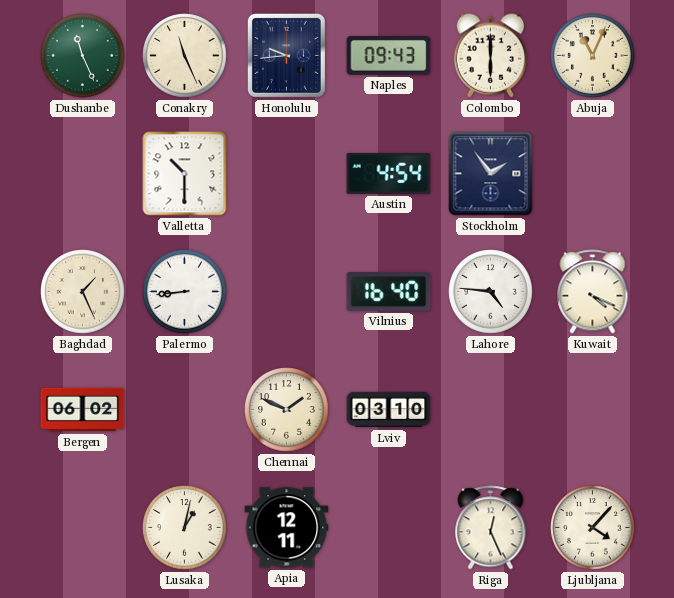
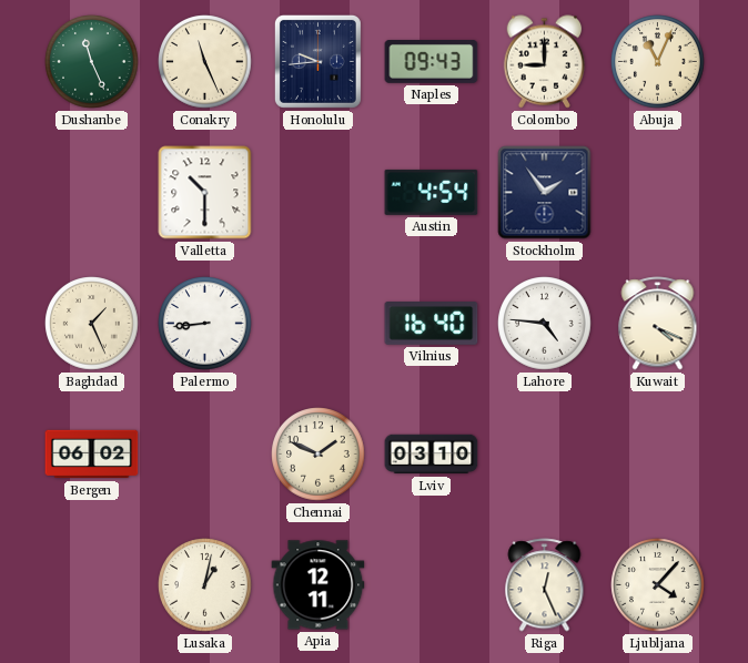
Colombo: 6:00 -> 9:00
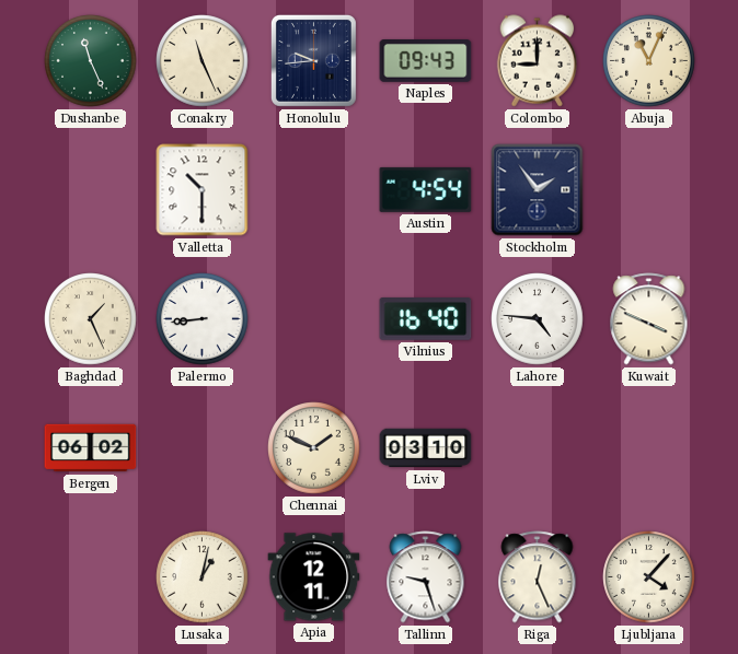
Kuwait: 4:19 -> 3:49
Tallinn: none -> 9:27
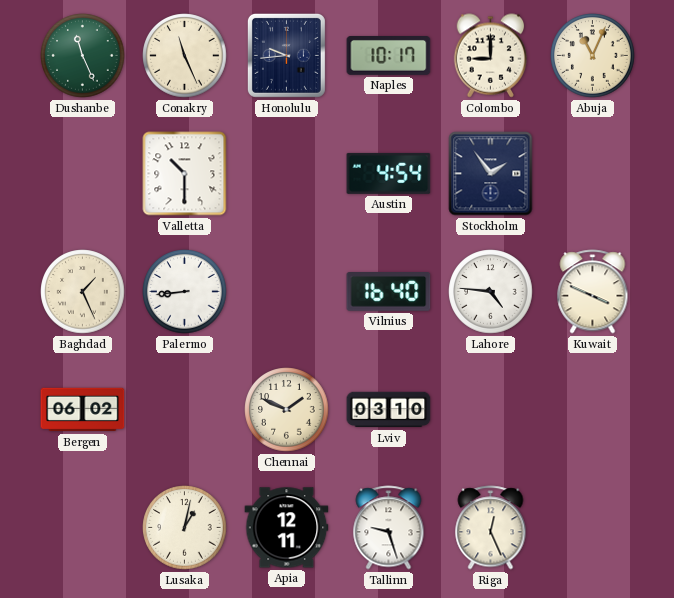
Naples: 09:43 -> 10:17
Ljubljana: 4:07 -> none
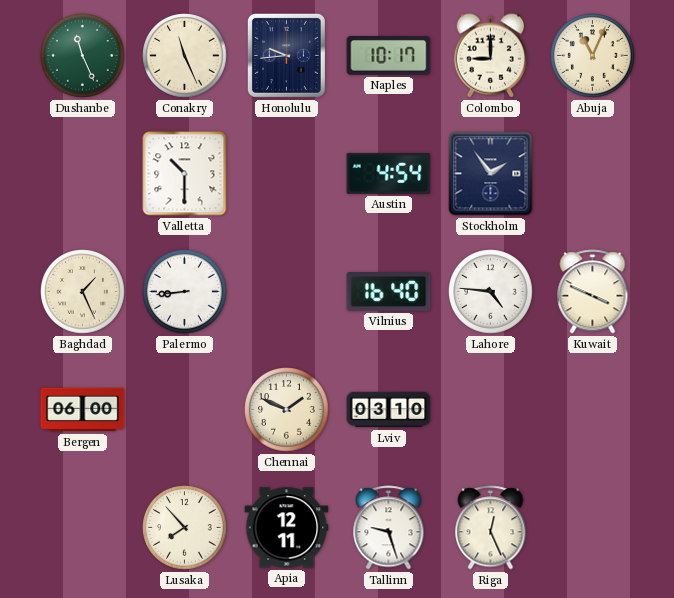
Bergen: 06:02 -> 06:00
Lusaka: 1:02 -> 7:53
